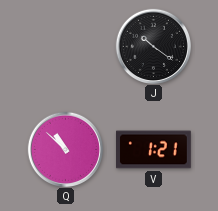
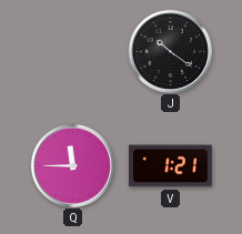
Q: 10:52 -> 11:45
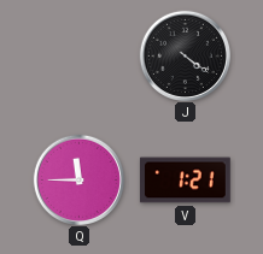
J: 10:21 -> 4:21
